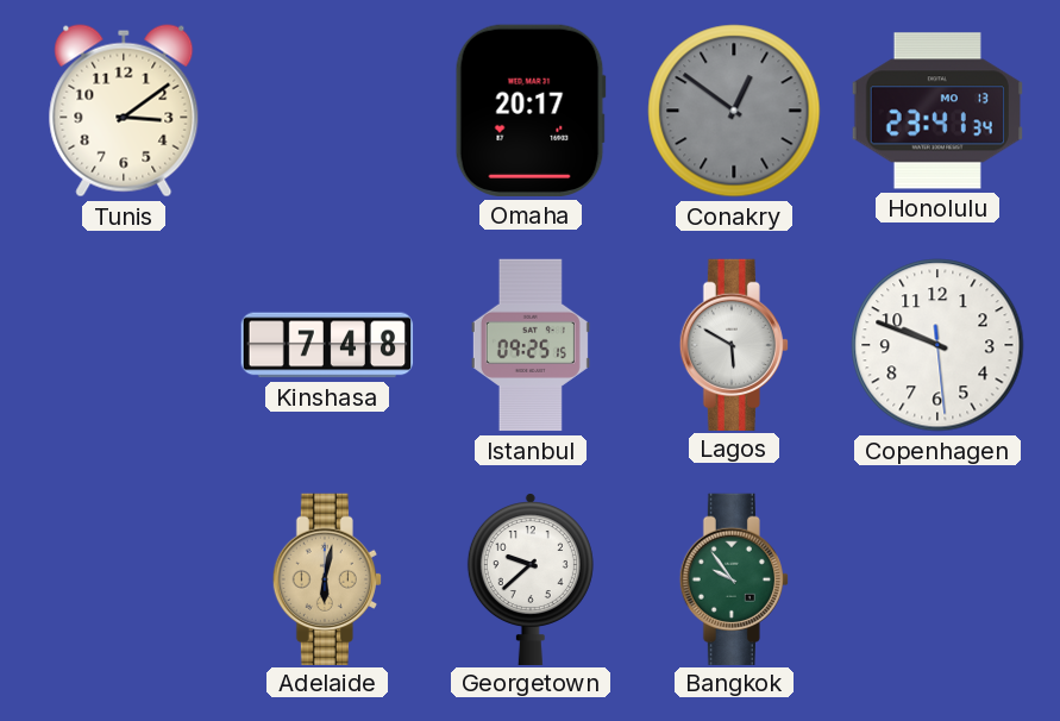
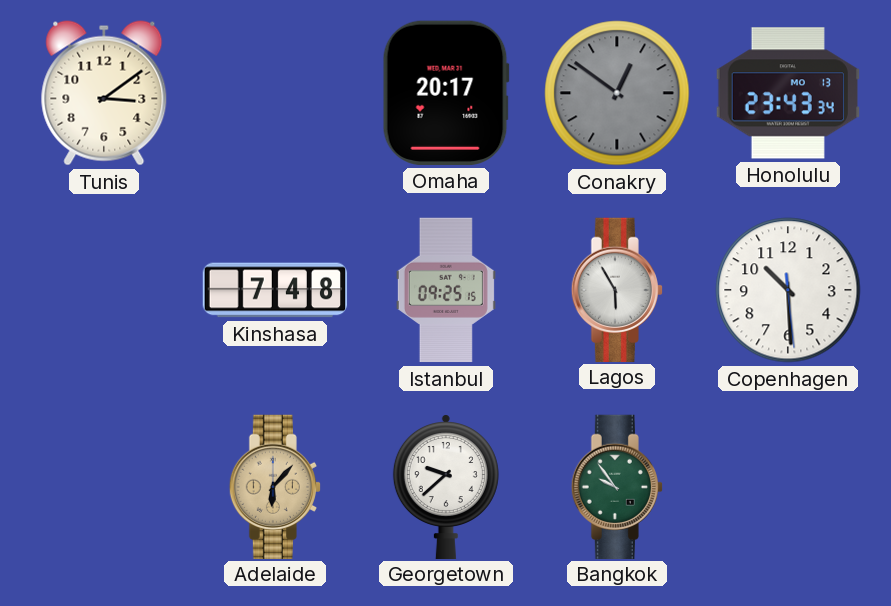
Honolulu: 23:41 -> 23:43
Lagos: 5:50 -> 5:55
Copenhagen: 9:48 -> 10:29
Adelaide: 6:02 -> 6:07
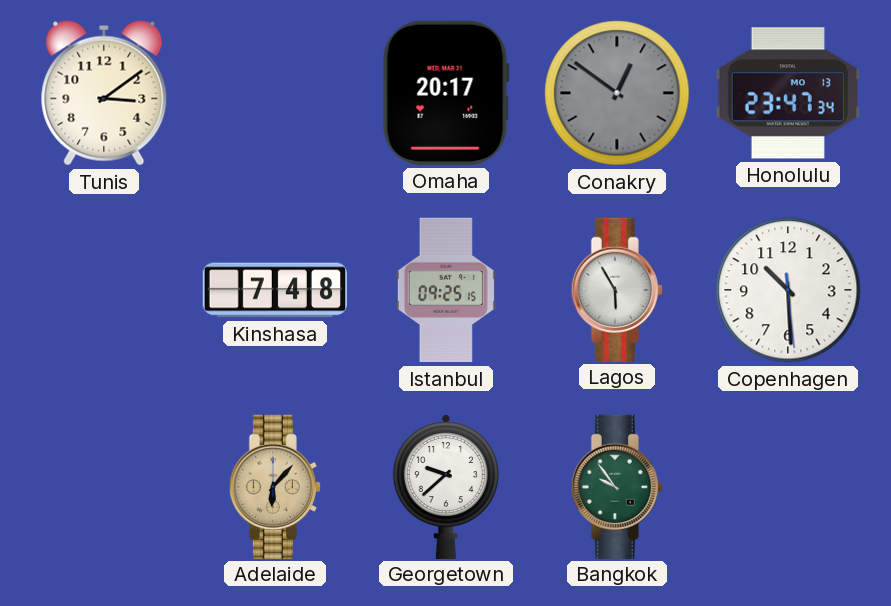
Honolulu: 23:43 -> 23:47
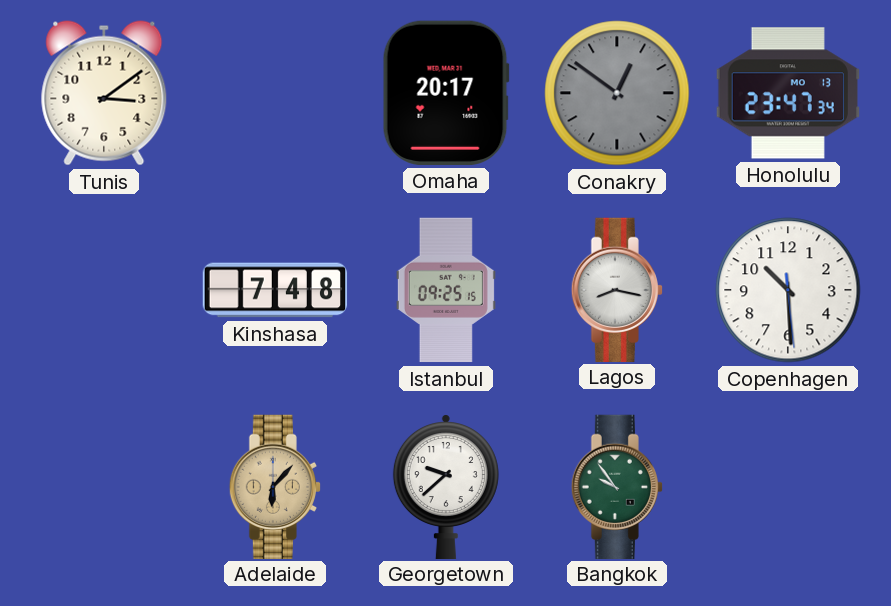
Lagos: 5:55 -> 8:17
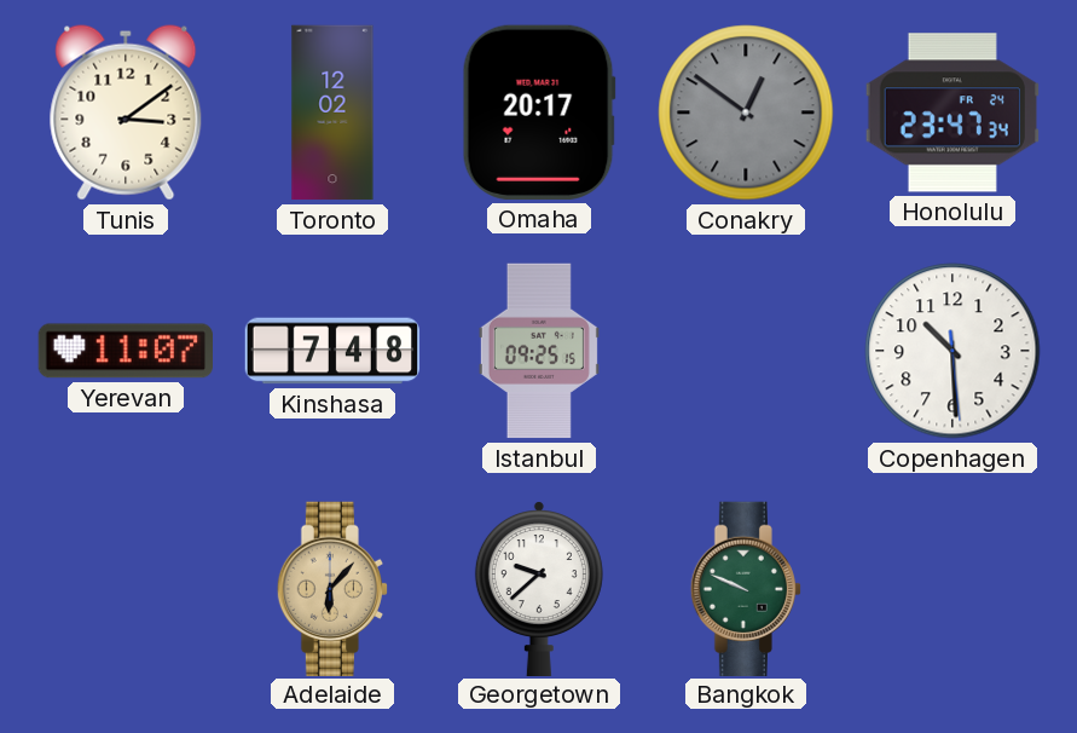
Toronto: none -> 12:02
Honolulu date: MO 13 -> FR 24
Yerevan: none -> 11:07
Lagos: 8:17 -> none
Bangkok: 9:54 -> 9:49
